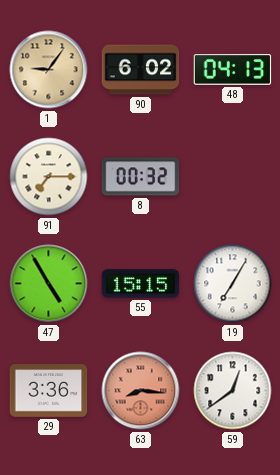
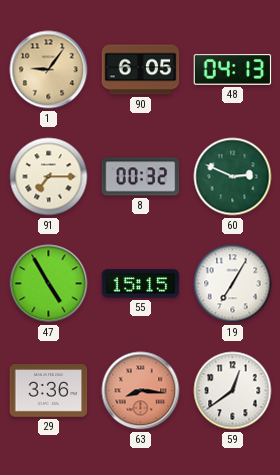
90: 6:02 -> 6:05
60: none -> 2:49
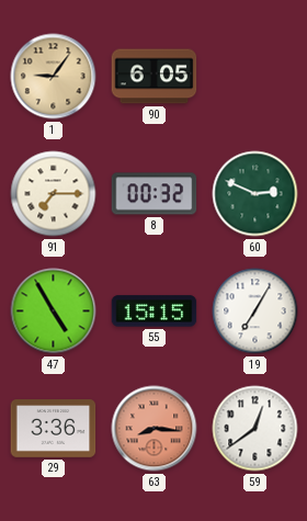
48: 04:13 -> none
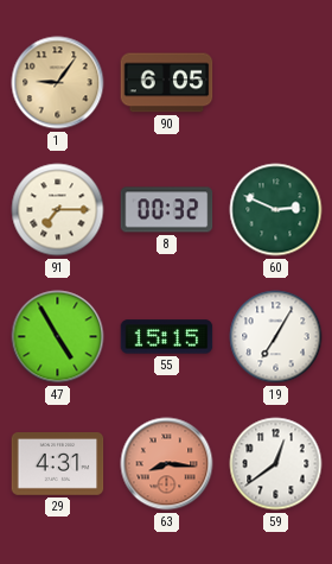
29: 3:36 -> 4:31
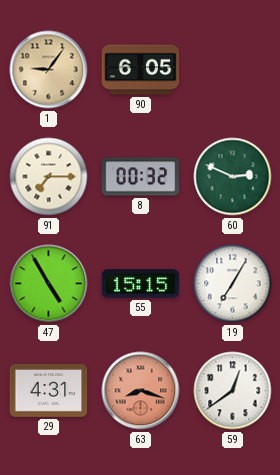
63: 8:16 -> 8:18
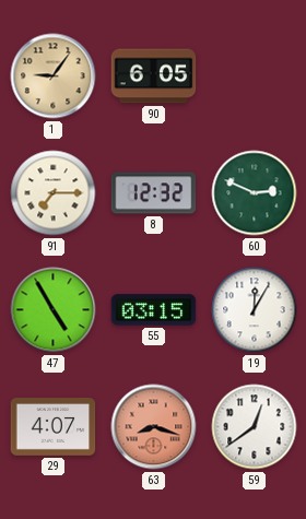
8: 00:32 -> 12:32
55: 15:15 -> 03:15
19: 7:05 -> 12:05
29: 4:31 -> 4:07
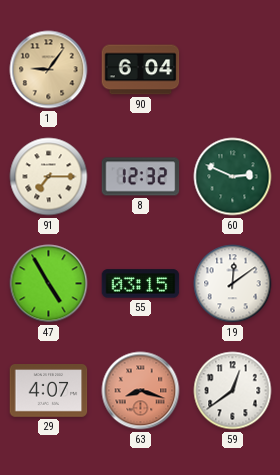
90: 6:05 -> 6:04
19: 12:05 -> 12:09
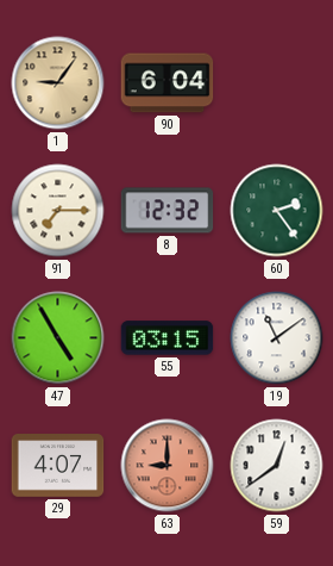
60: 2:49 -> 2:24
19: 12:09 -> 11:09
63: 8:18 -> 9:00
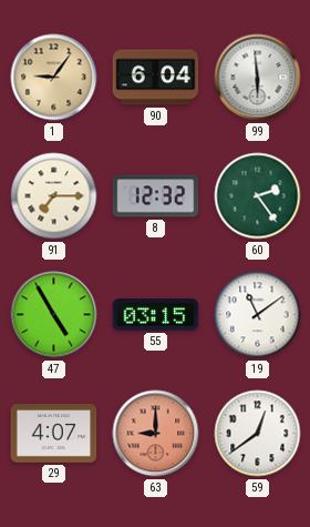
99: none -> 5:59
